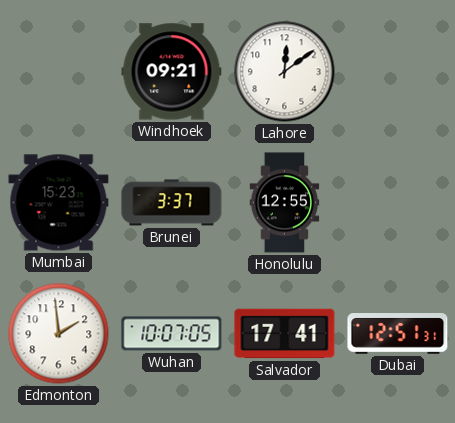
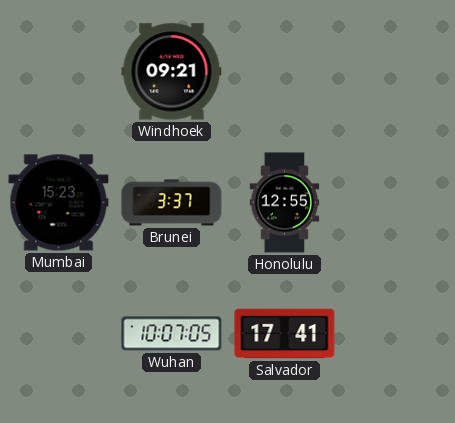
Lahore: 12:09 -> none
Edmonton: 1:59 -> none
Dubai: 12:51 -> none
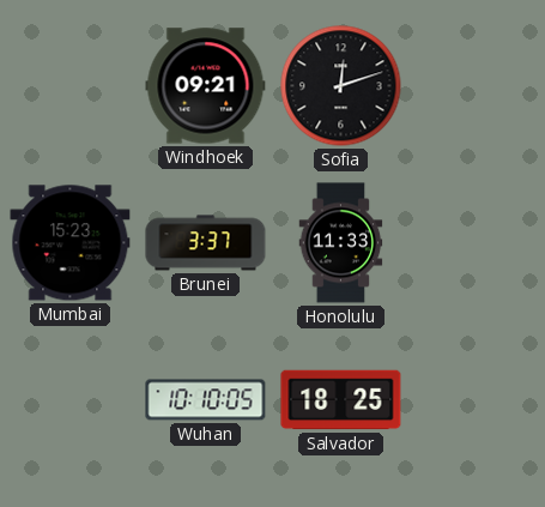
Sofia: none -> 12:12
Honolulu: 12:55 -> 11:33
Wuhan: 10:07 -> 10:10
Salvador: 17:41 -> 18:25
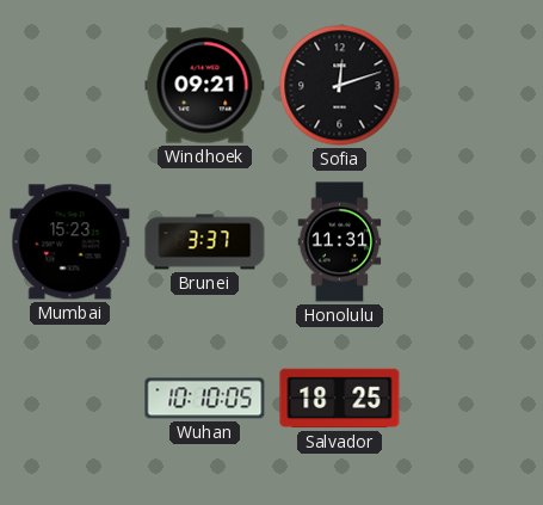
Honolulu: 11:33 -> 11:31
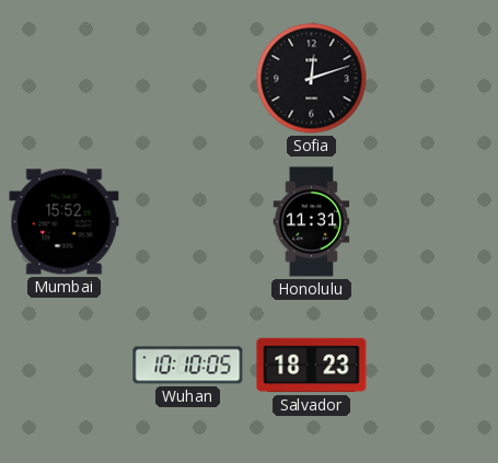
Windhoek: 09:21 -> none
Mumbai: 15:23 -> 15:52
Brunei: 3:37 -> none
Salvador: 18:25 -> 18:23
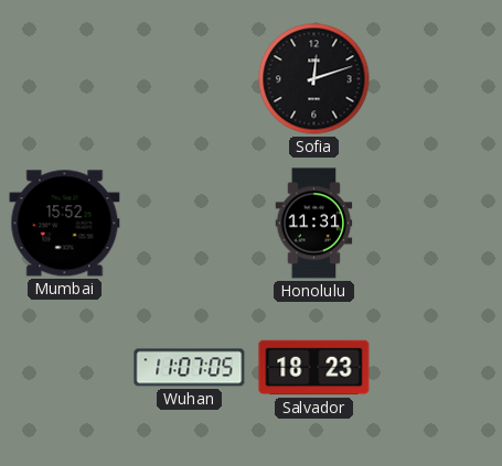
Wuhan: 10:10 -> 11:07
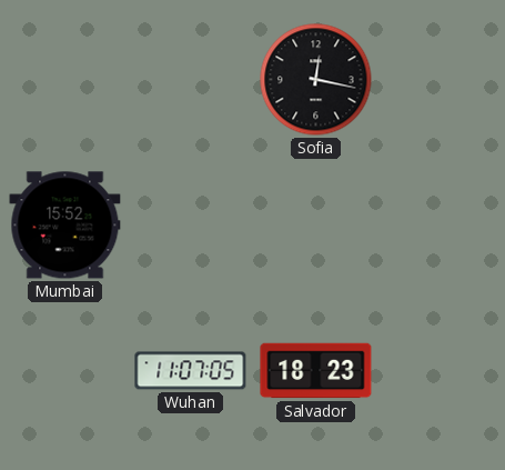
Sofia: 12:12 -> 12:17
Honolulu: 11:31 -> none
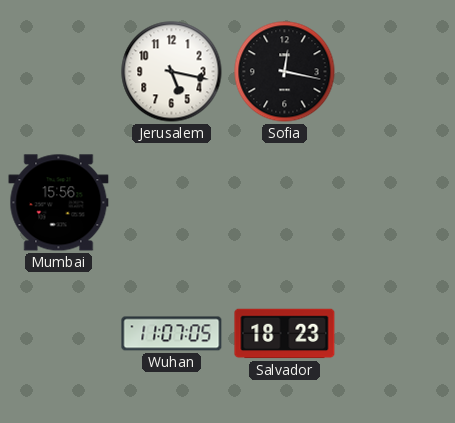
Jerusalem: none -> 5:17
Mumbai: 15:52 -> 15:56
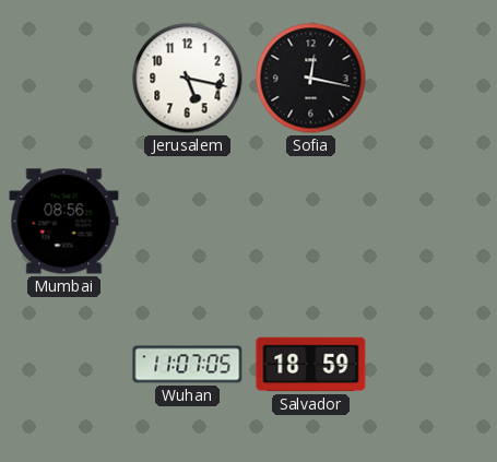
Mumbai: 15:56 -> 08:56
Salvador: 18:23 -> 18:59
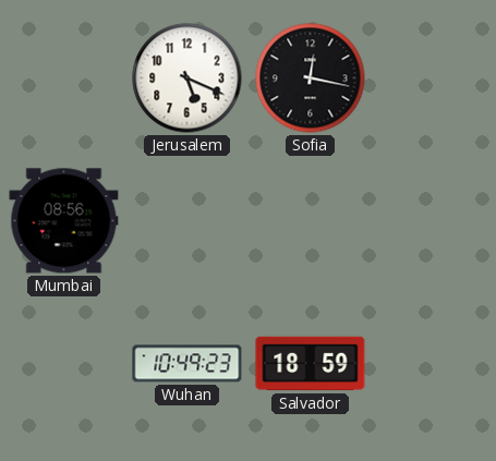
Jerusalem: 5:17 -> 5:19
Wuhan: 11:07 -> 10:49
